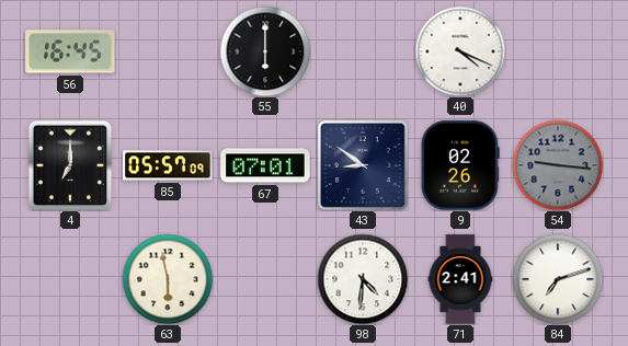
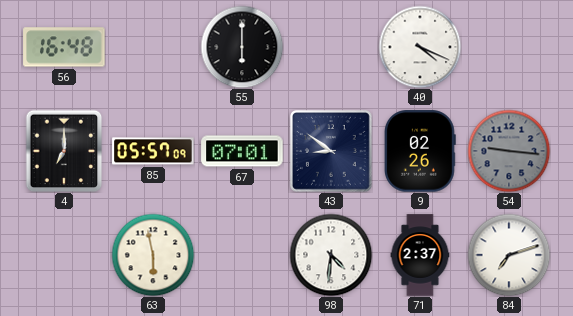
56: 16:45 -> 16:48
71: 2:41 -> 2:37
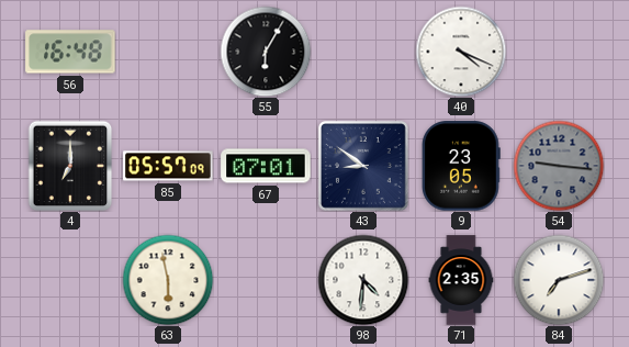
55: 6:00 -> 6:05
9: 02:26 -> 23:05
71: 2:37 -> 2:35
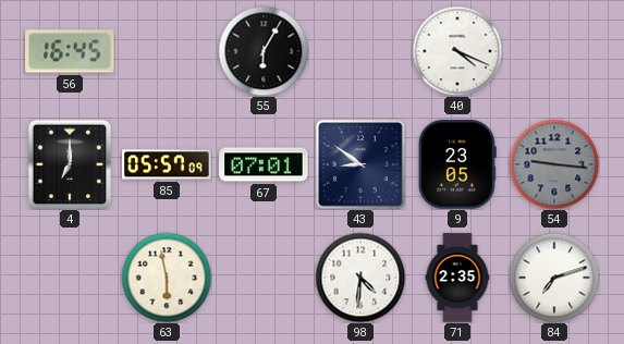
56: 16:48 -> 16:45
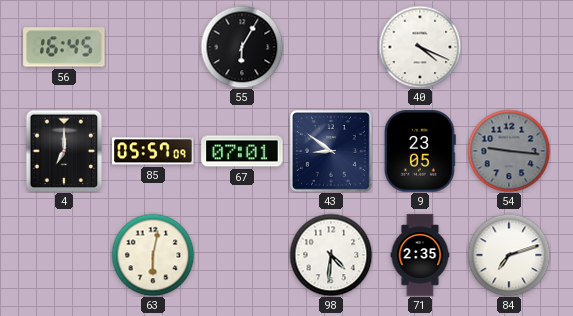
63: 5:58 -> 6:02
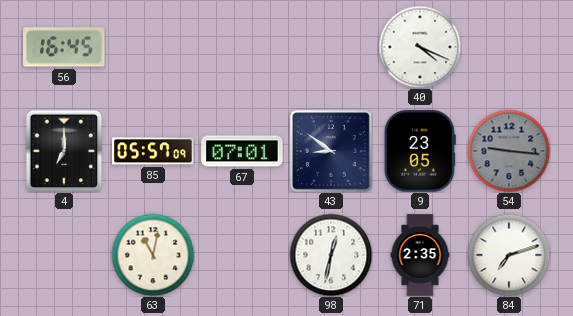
55: 6:05 -> none
63: 6:02 -> 11:02
98: 4:31 -> 12:32
